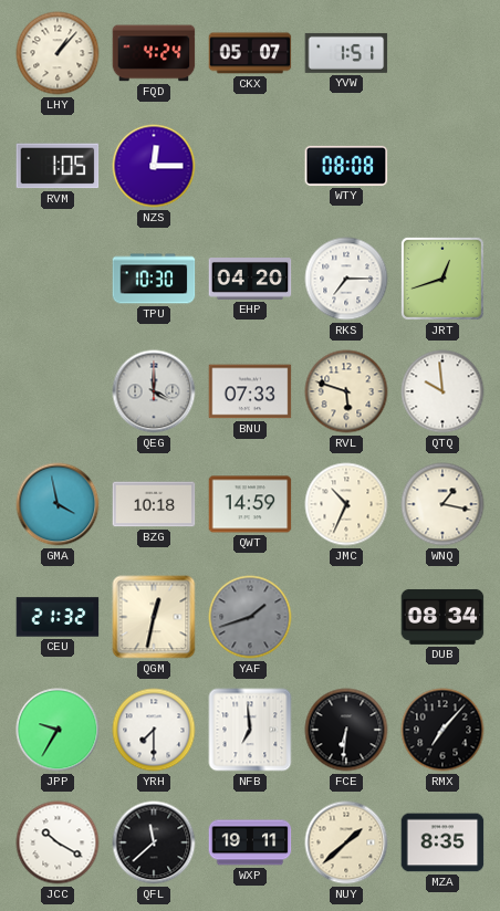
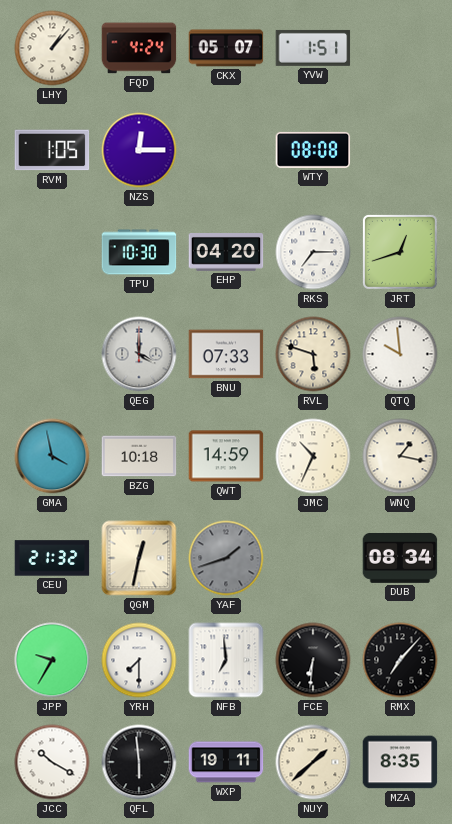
QFL: 11:38 -> 5:59
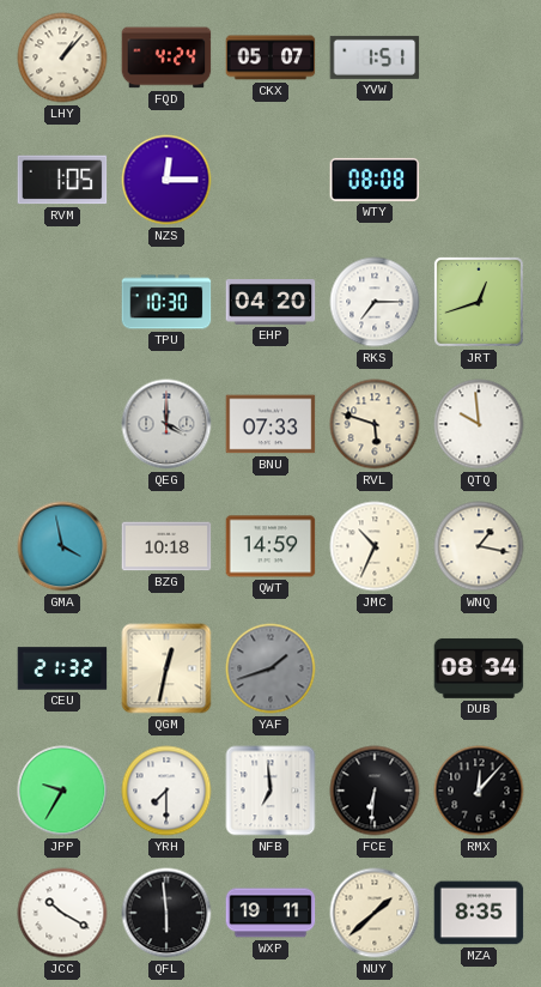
RMX: 7:07 -> 12:07
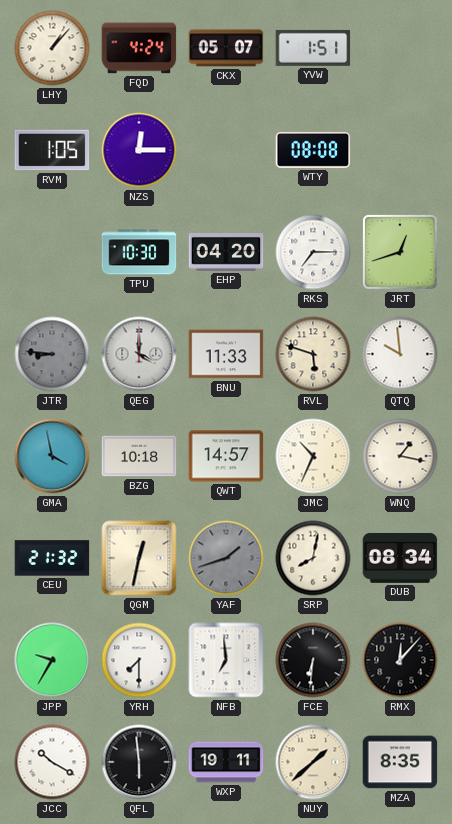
JTR: none -> 8:46
BNU: 07:33 -> 11:33
QWT: 14:59 -> 14:57
SRP: none -> 8:02
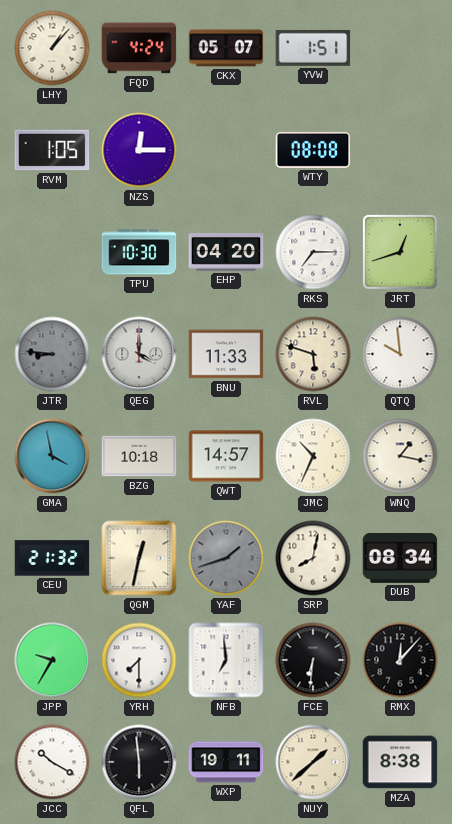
MZA: 8:35 -> 8:38
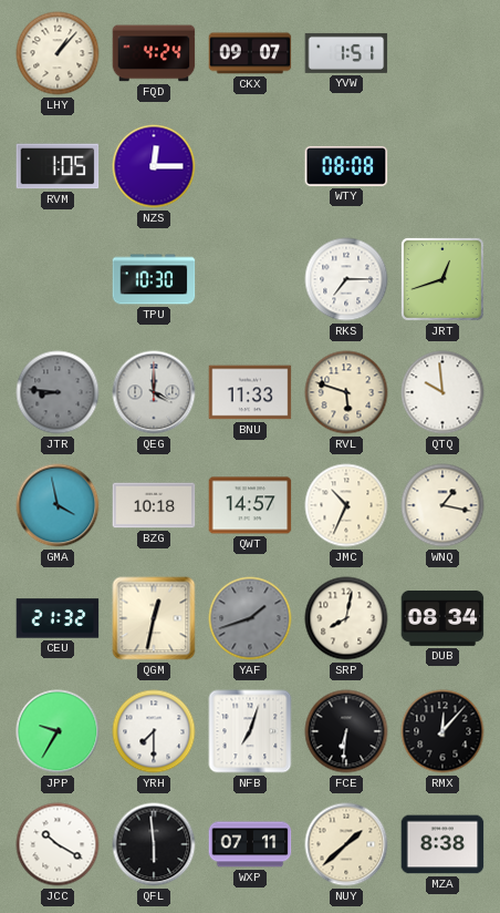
CKX: 05:07 -> 09:07
EHP: 04:20 -> none
NFB: 6:59 -> 7:03
WXP: 19:11 -> 07:11
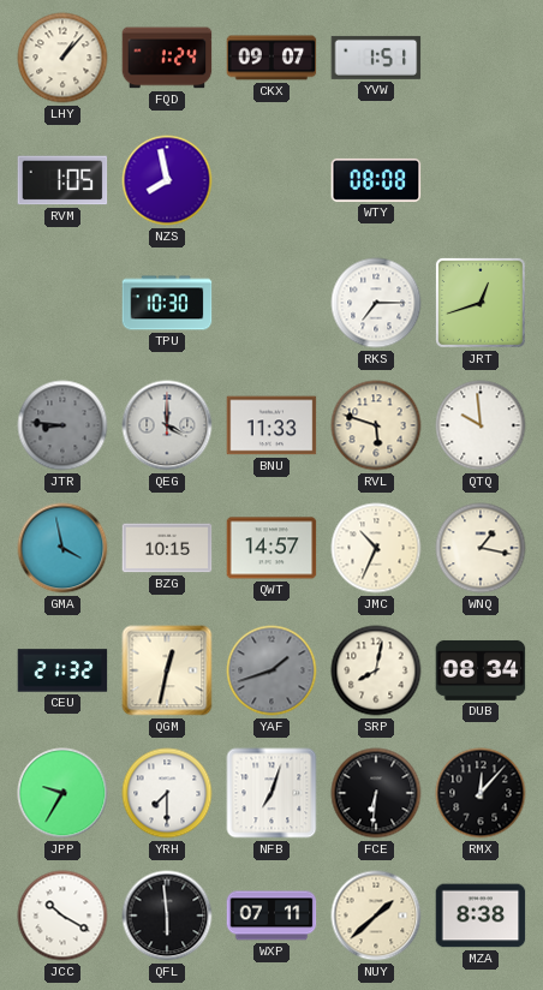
FQD: 4:24 -> 1:24
NZS: 12:15 -> 7:58
BZG: 10:18 -> 10:15
